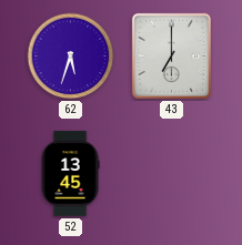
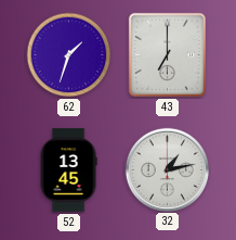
62: 5:33 -> 1:33
32: none -> 1:13
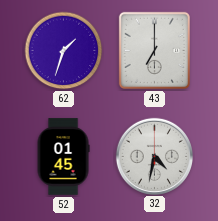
52: 13:45 -> 01:45
32: 1:13 -> 4:32
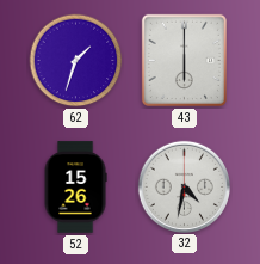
43: 7:00 -> 6:00
52: 01:45 -> 15:26
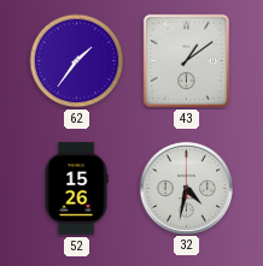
62: 1:33 -> 1:36
43: 6:00 -> 1:09
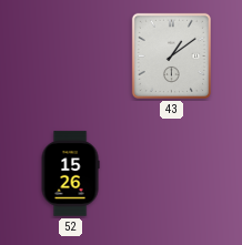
62: 1:36 -> none
32: 4:32 -> none
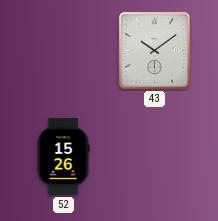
43: 1:09 -> 10:09
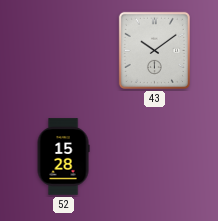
52: 15:26 -> 15:28
